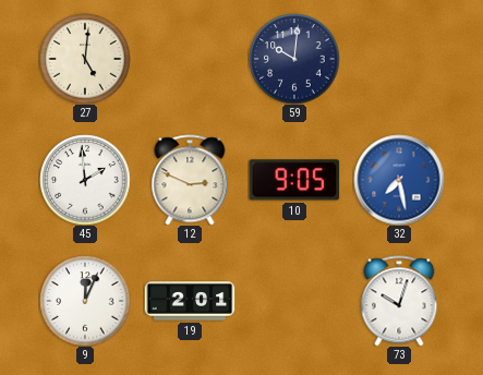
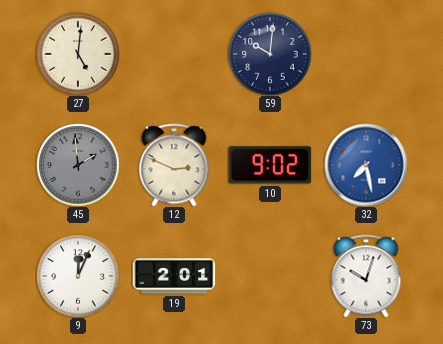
45 dial: white -> grey
10: 9:05 -> 9:02
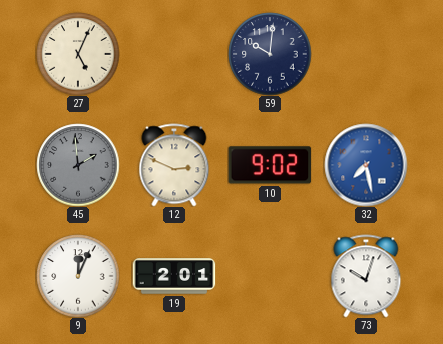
27: 5:01 -> 5:04
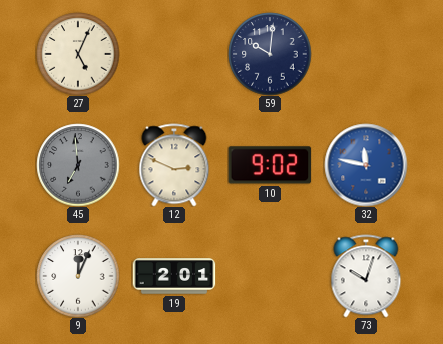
45: 1:59 -> 6:59
32: 7:28 -> 11:47
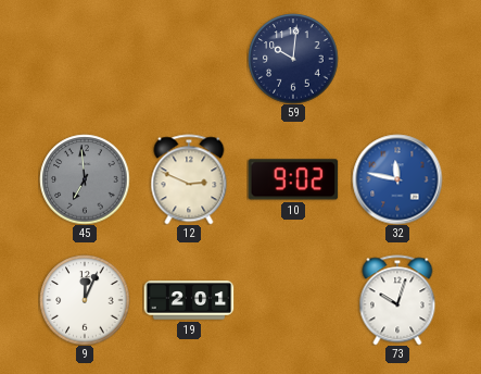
27: 5:04 -> none
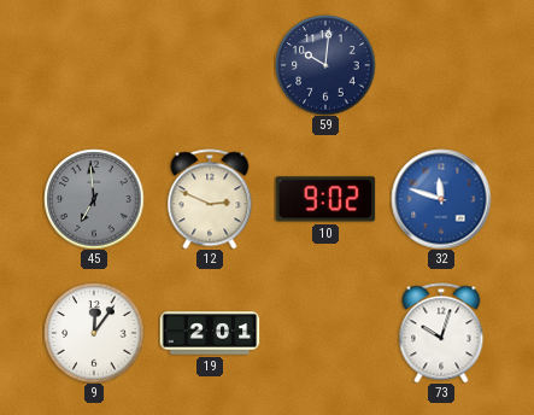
32: 11:47 -> 11:48
9: 12:04 -> 12:06
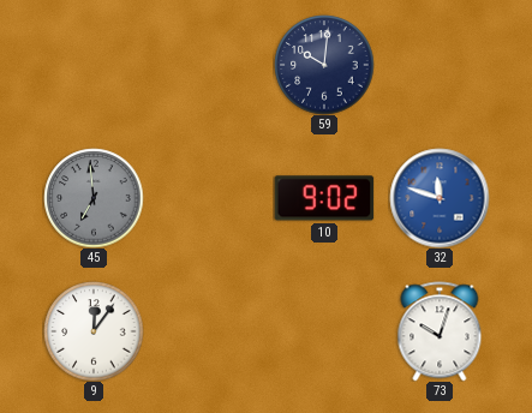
12: 2:49 -> none
19: 2:01 -> none
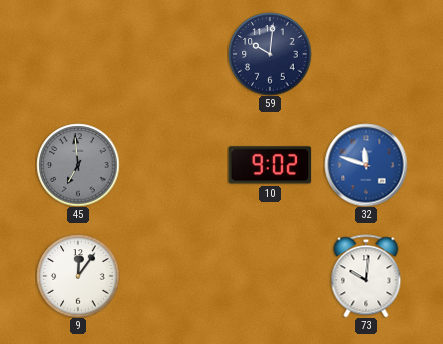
73: 10:03 -> 10:01
